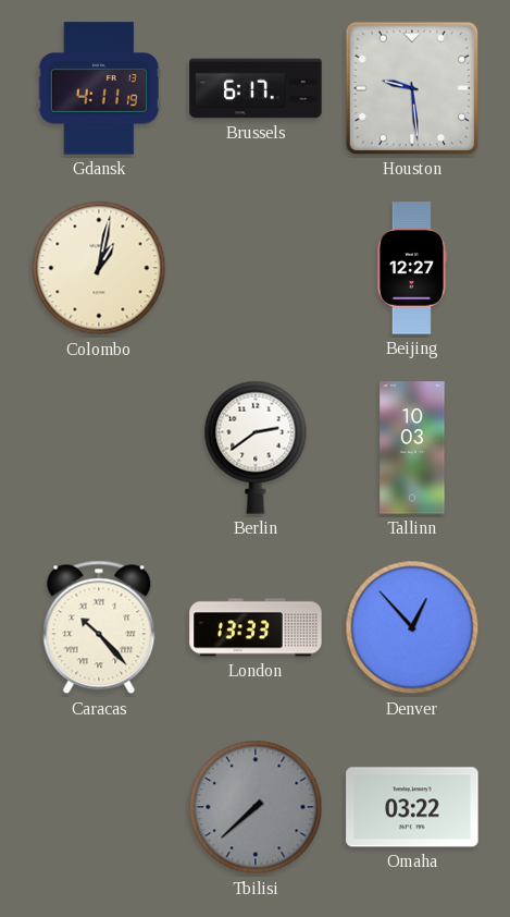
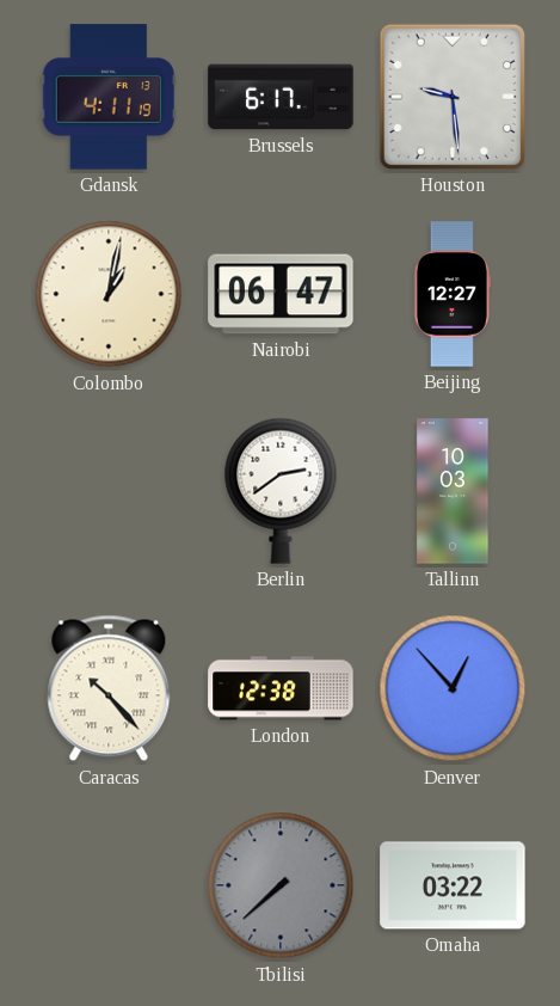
Nairobi: none -> 06:47
London: 13:33 -> 12:38
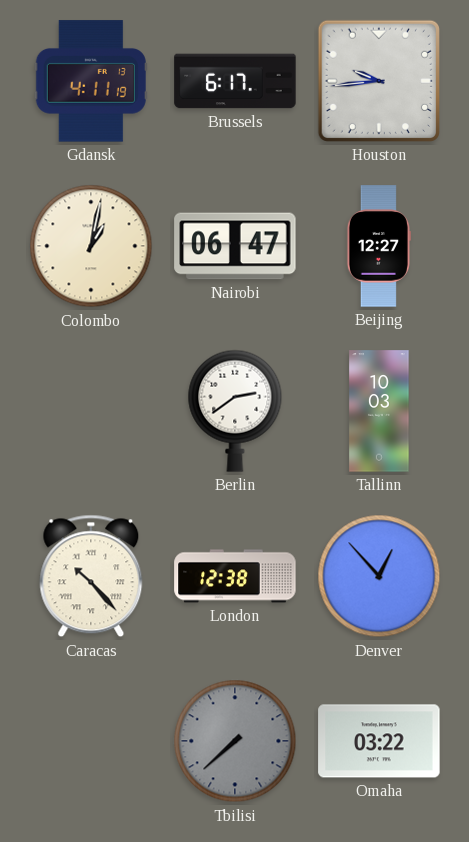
Houston: 9:29 -> 9:44
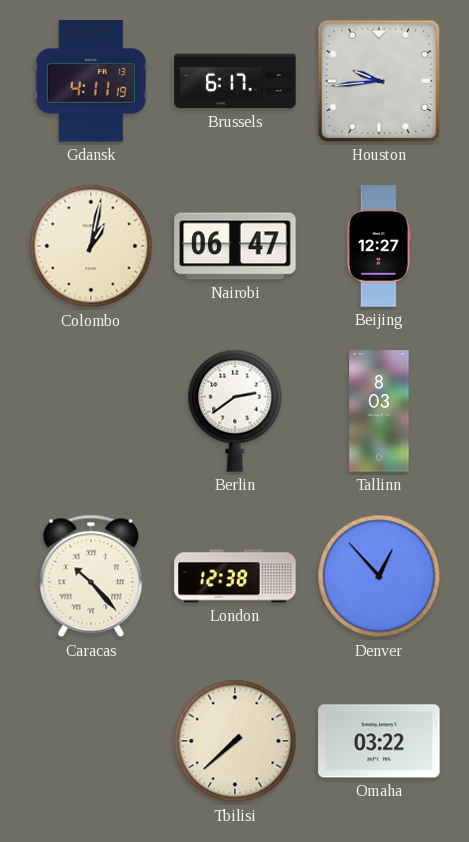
Tallinn: 10:03 -> 8:03
Tbilisi dial: grey -> cream
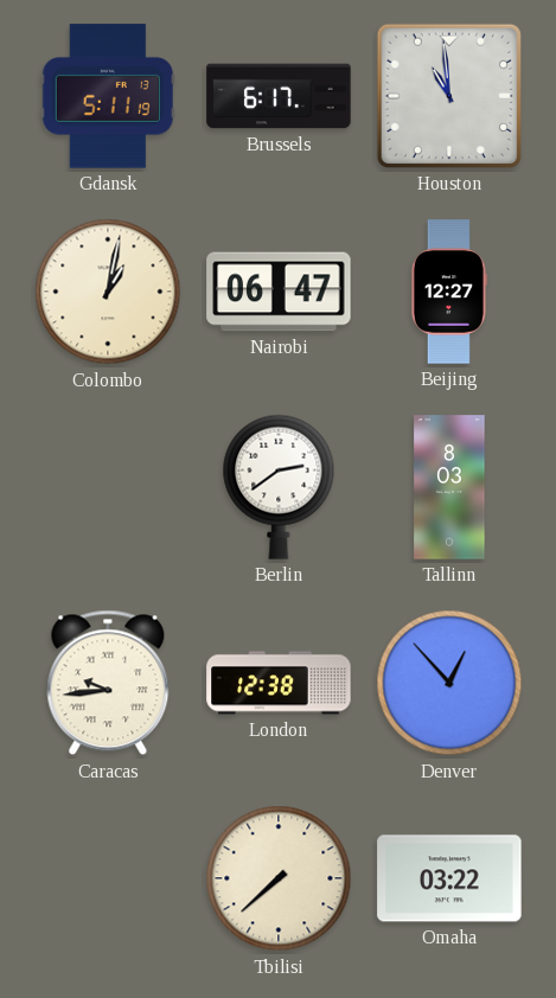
Gdansk: 4:11 -> 5:11
Houston: 9:44 -> 10:59
Caracas: 10:23 -> 9:44
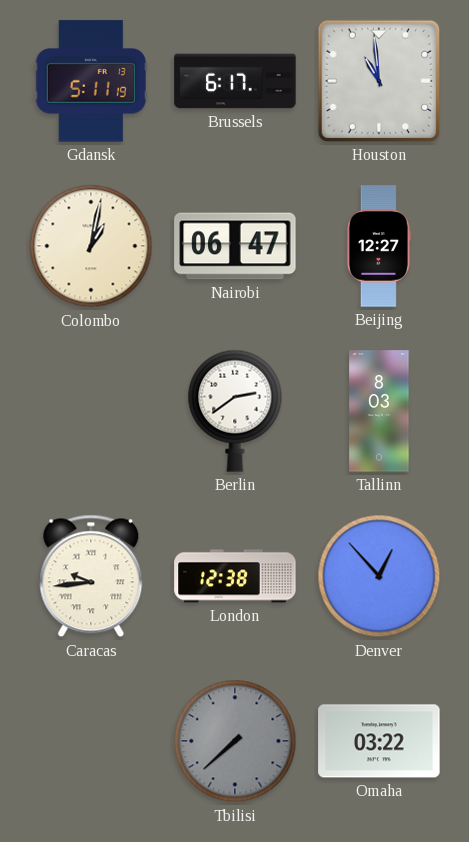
Tbilisi dial: cream -> grey
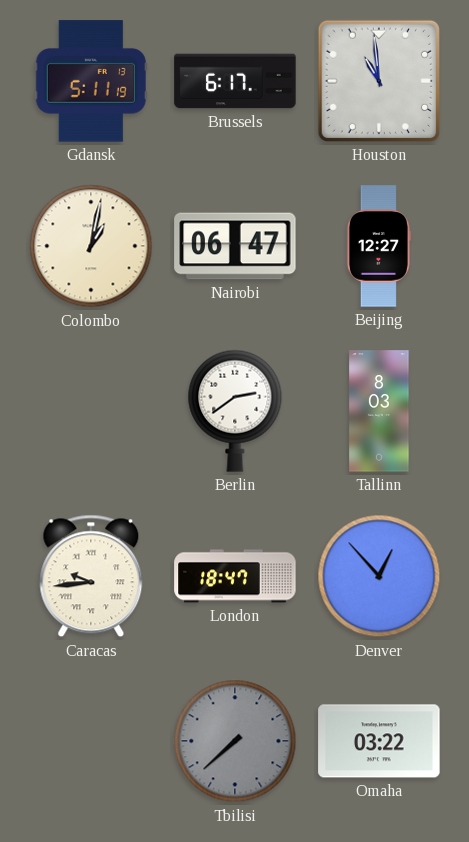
London: 12:38 -> 18:47
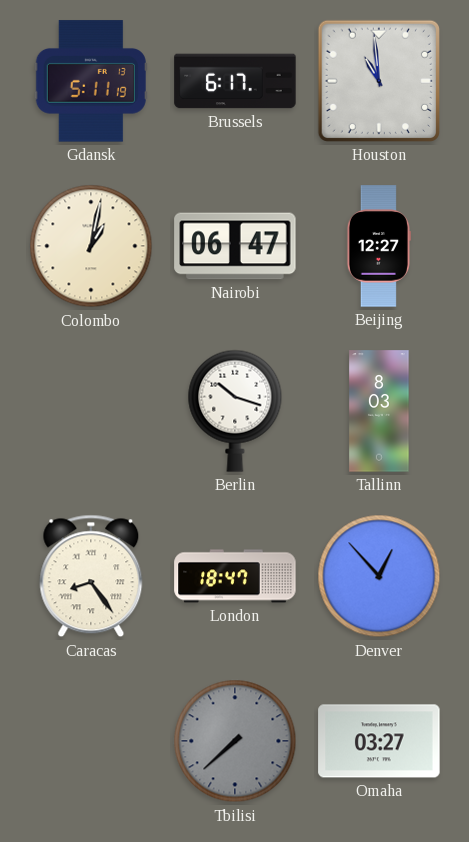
Berlin: 2:39 -> 10:18
Caracas: 9:44 -> 8:24
Omaha: 03:22 -> 03:27
